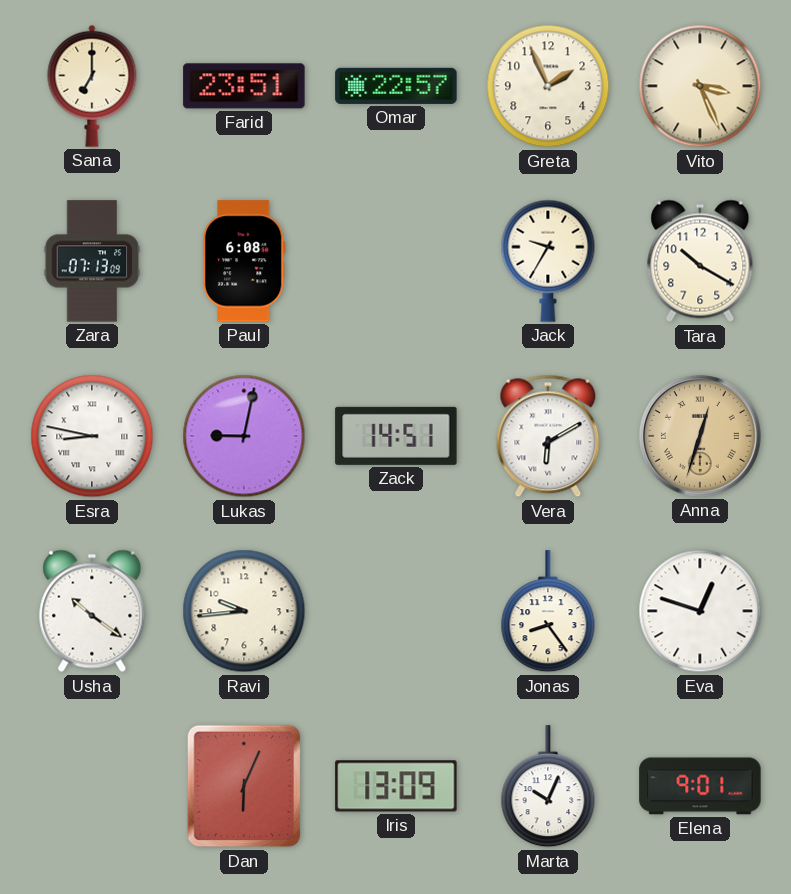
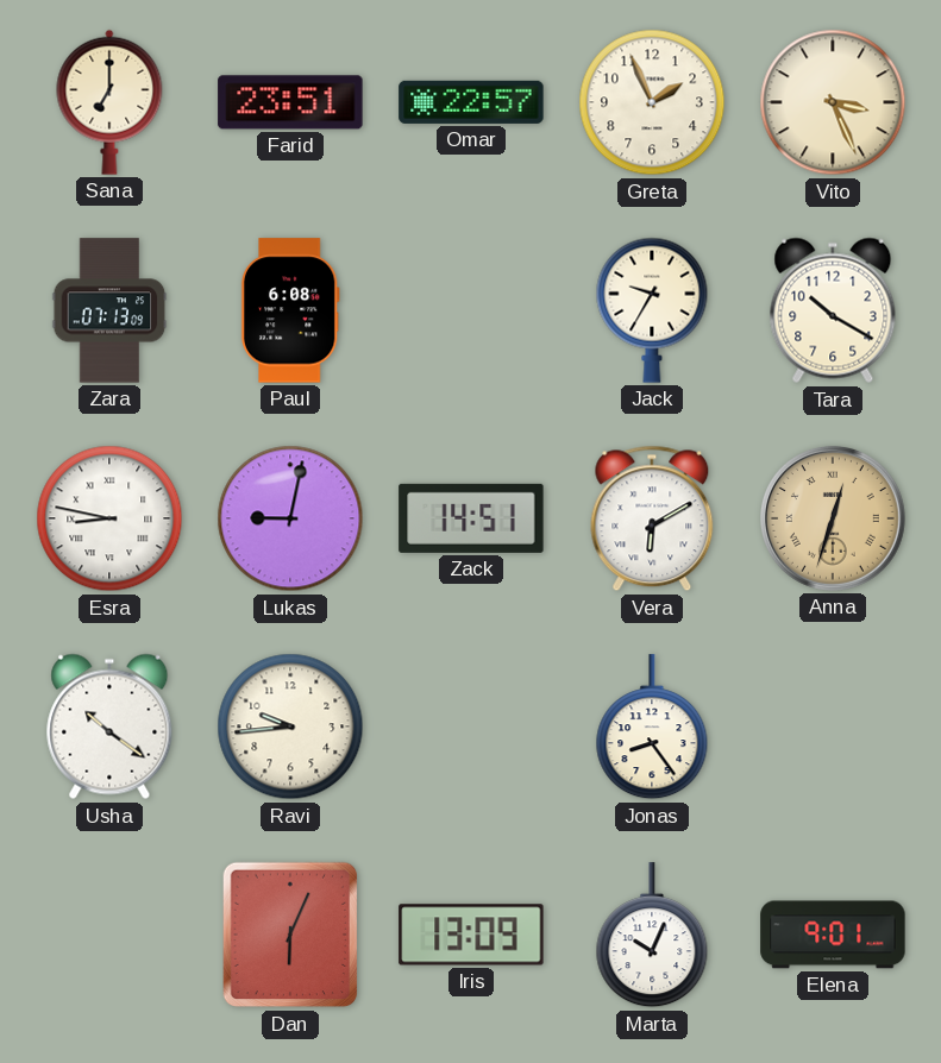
Eva: 12:48 -> none
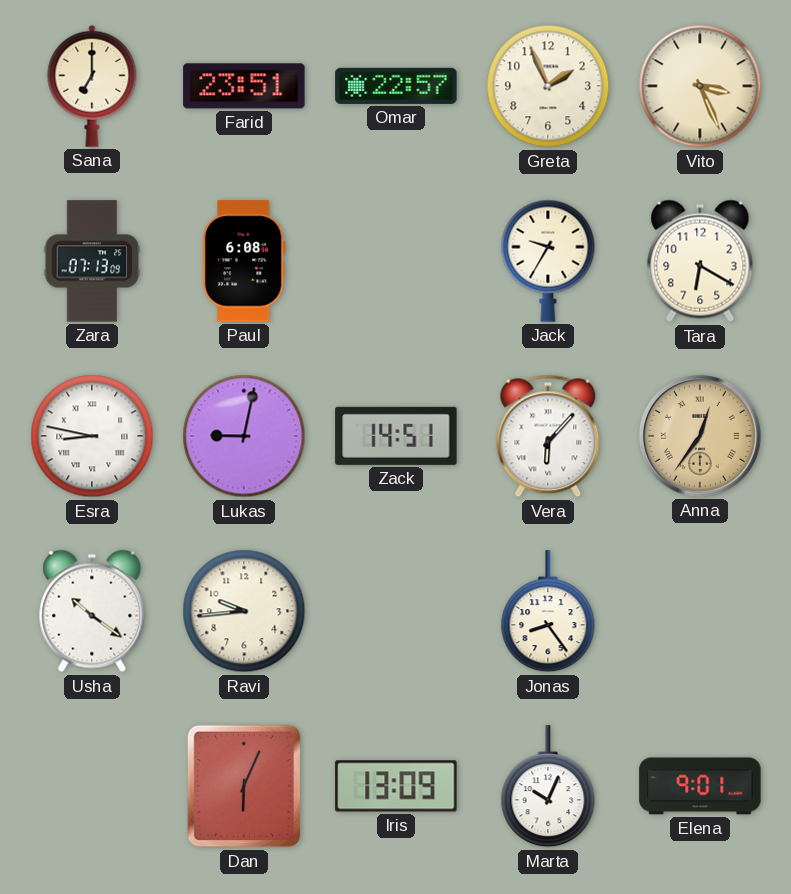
Tara: 10:20 -> 6:20
Vera: 6:10 -> 6:07
Anna: 12:33 -> 12:36
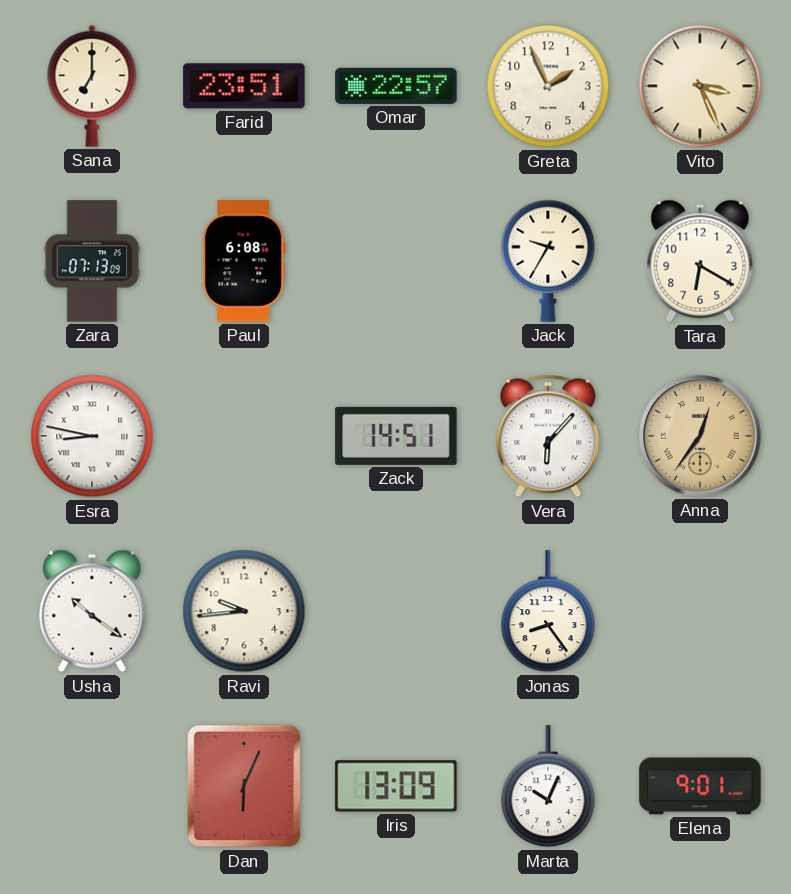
Lukas: 9:02 -> none
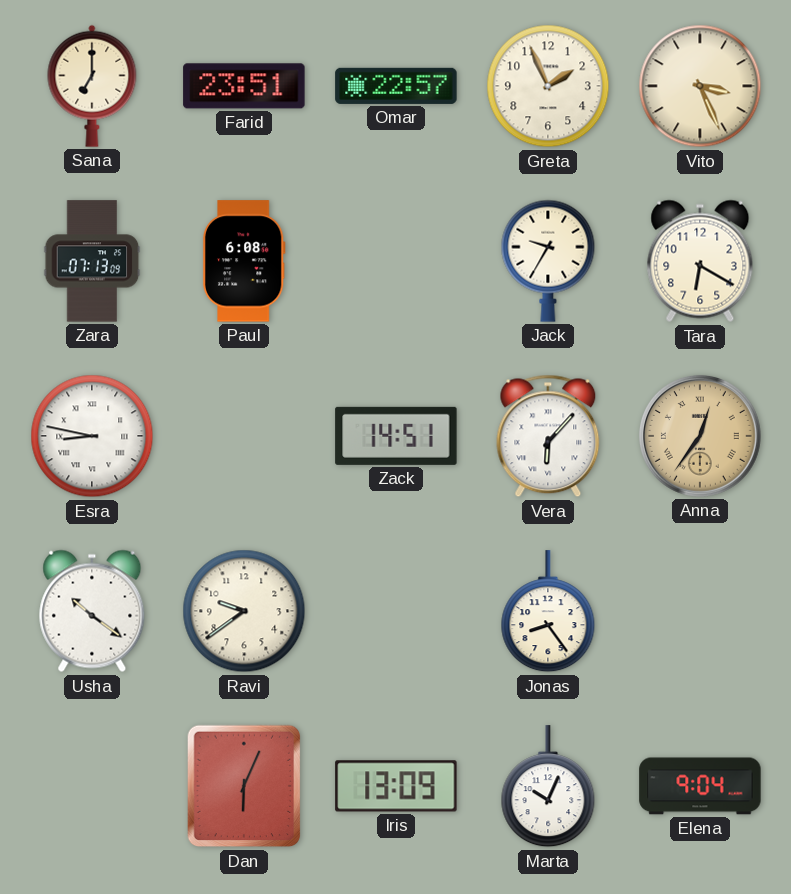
Ravi: 9:44 -> 9:39
Elena: 9:01 -> 9:04
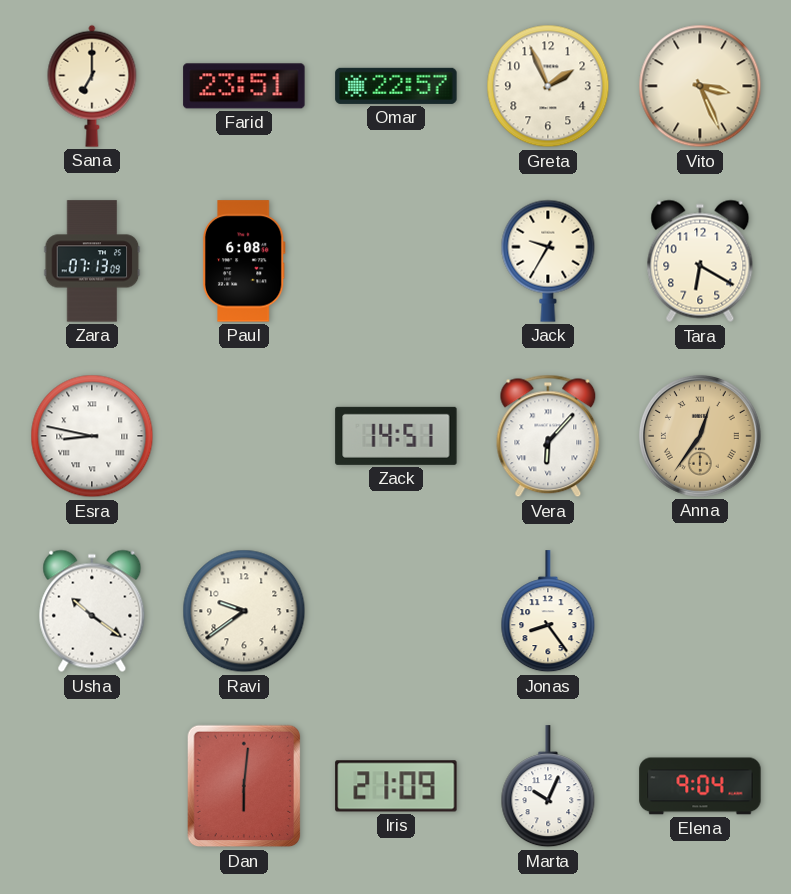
Dan: 6:04 -> 6:01
Iris: 13:09 -> 21:09
